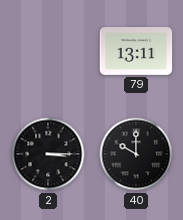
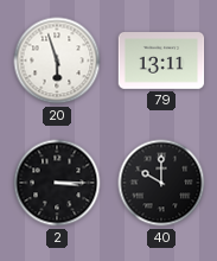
20: none -> 5:57
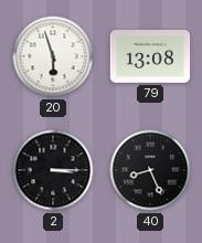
79: 13:11 -> 13:08
40: 10:00 -> 8:26
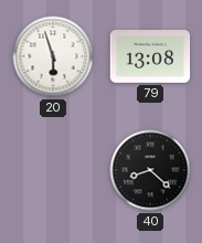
2: 3:15 -> none
40: 8:26 -> 8:22
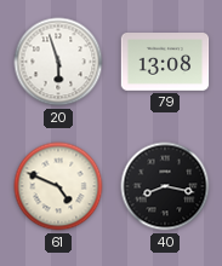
61: none -> 4:49
40: 8:22 -> 8:17
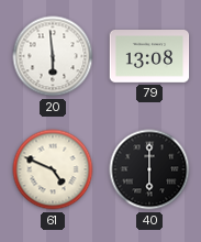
20: 5:57 -> 5:59
40: 8:17 -> 6:00
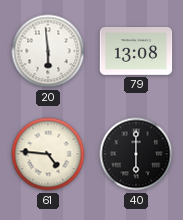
61: 4:49 -> 4:46
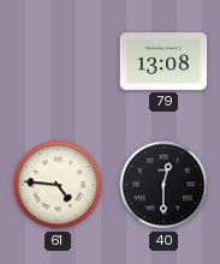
20: 5:59 -> none
40: 6:00 -> 12:30
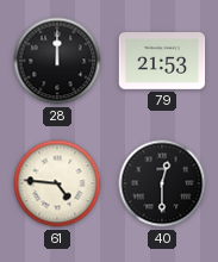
28: none -> 12:00
79: 13:08 -> 21:53
